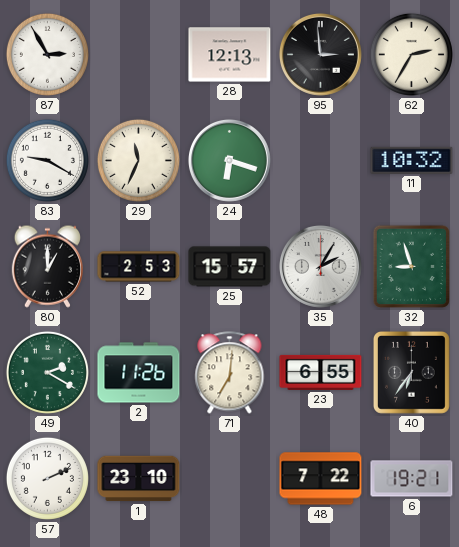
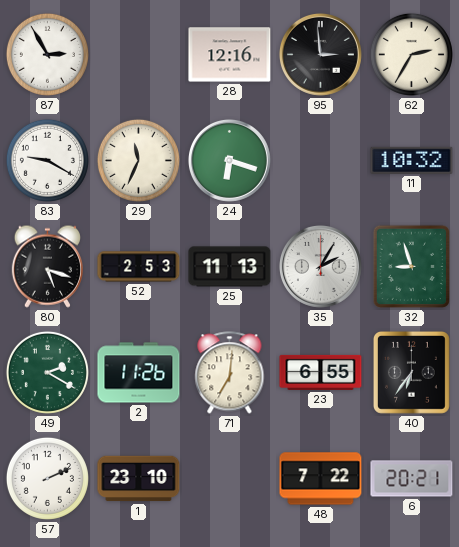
28: 12:13 -> 12:16
80: 1:00 -> 5:18
25: 15:57 -> 11:13
6: 19:21 -> 20:21
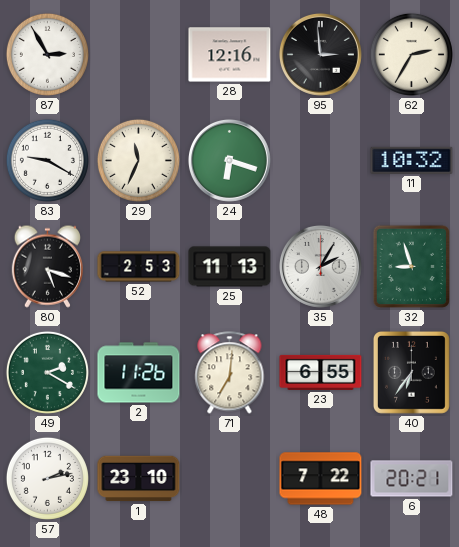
57: 2:11 -> 2:13
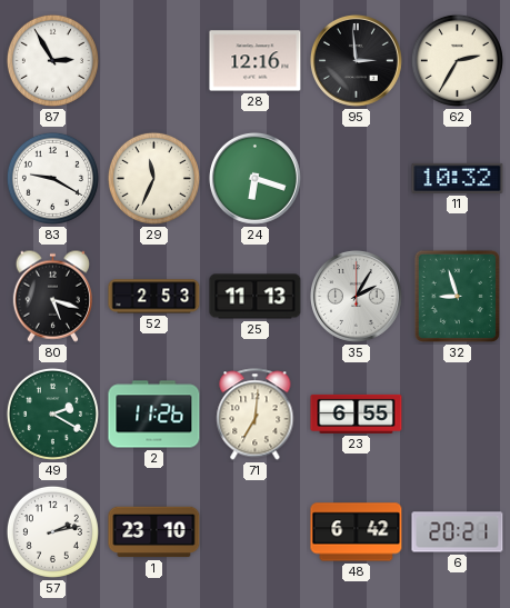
40: 6:36 -> none
48: 7:22 -> 6:42
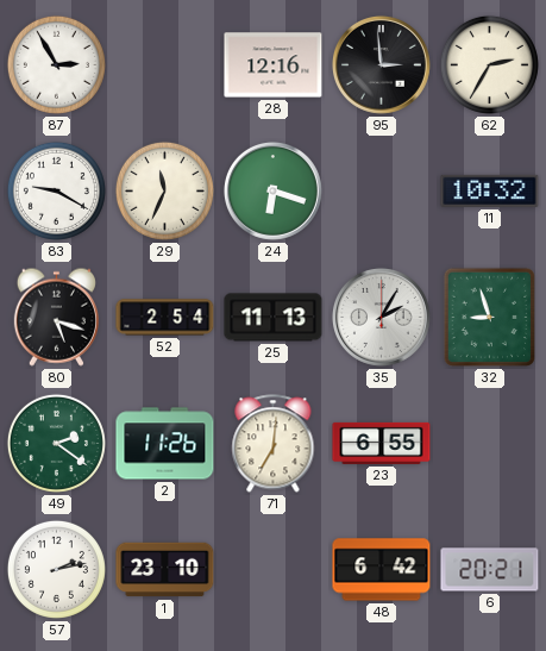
52: 2:53 -> 2:54
49: 2:20 -> 2:21
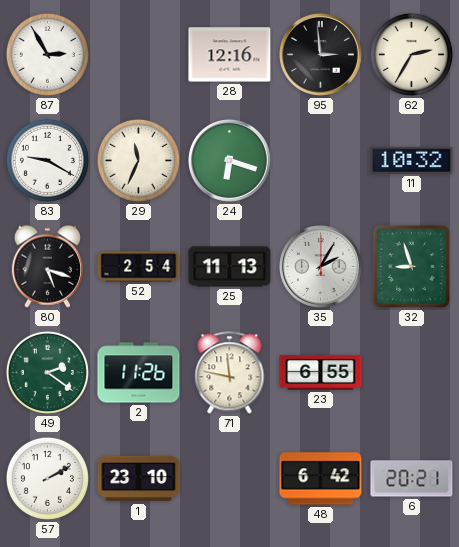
71: 7:01 -> 11:47
57: 2:13 -> 2:10
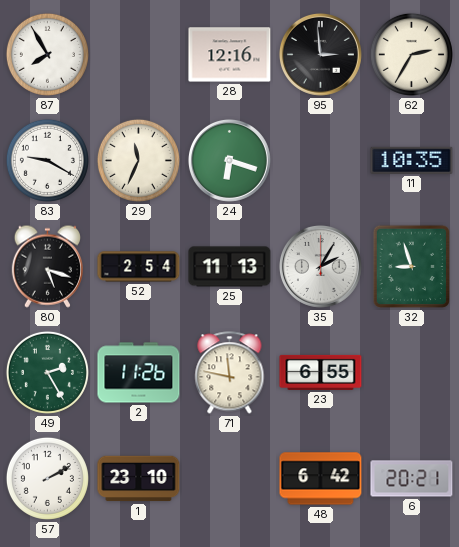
87: 2:55 -> 7:55
11: 10:32 -> 10:35
49: 2:21 -> 2:25
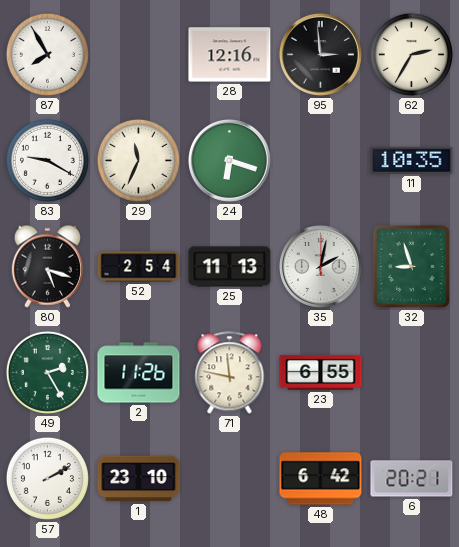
35: 2:05 -> 2:02
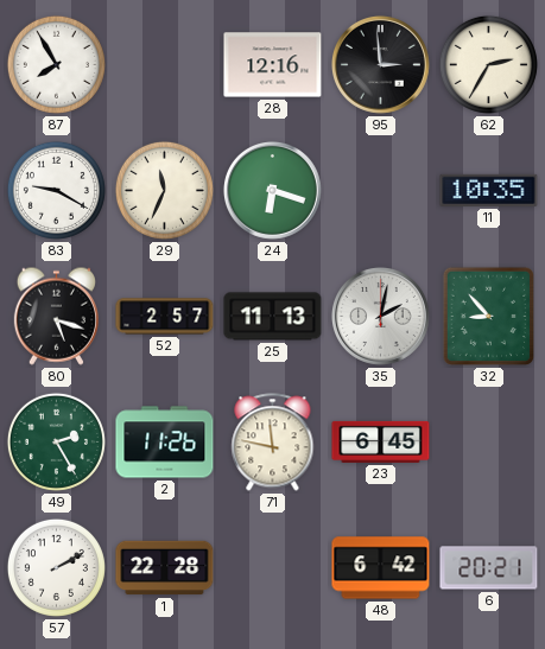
52: 2:54 -> 2:57
32: 8:57 -> 8:53
23: 6:55 -> 6:45
1: 23:10 -> 22:28
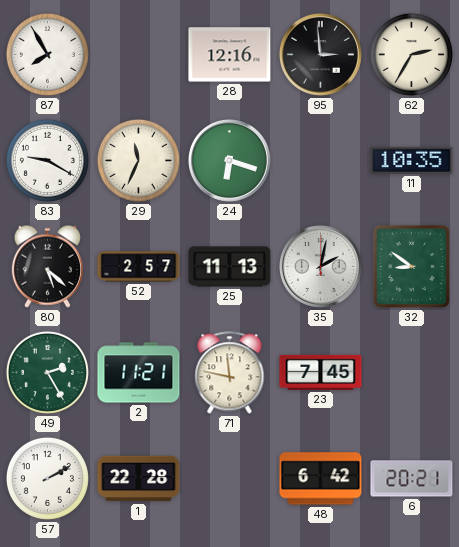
80: 5:18 -> 5:22
32: 8:53 -> 8:51
2: 11:26 -> 11:21
23: 6:45 -> 7:45
